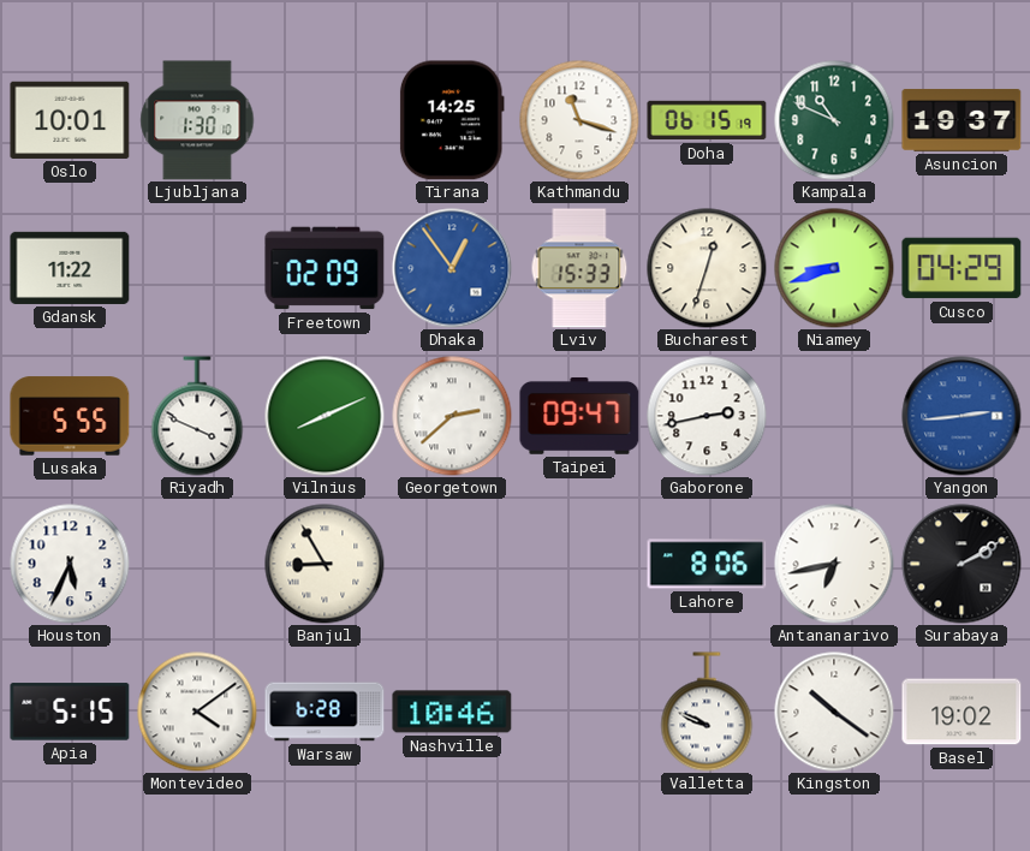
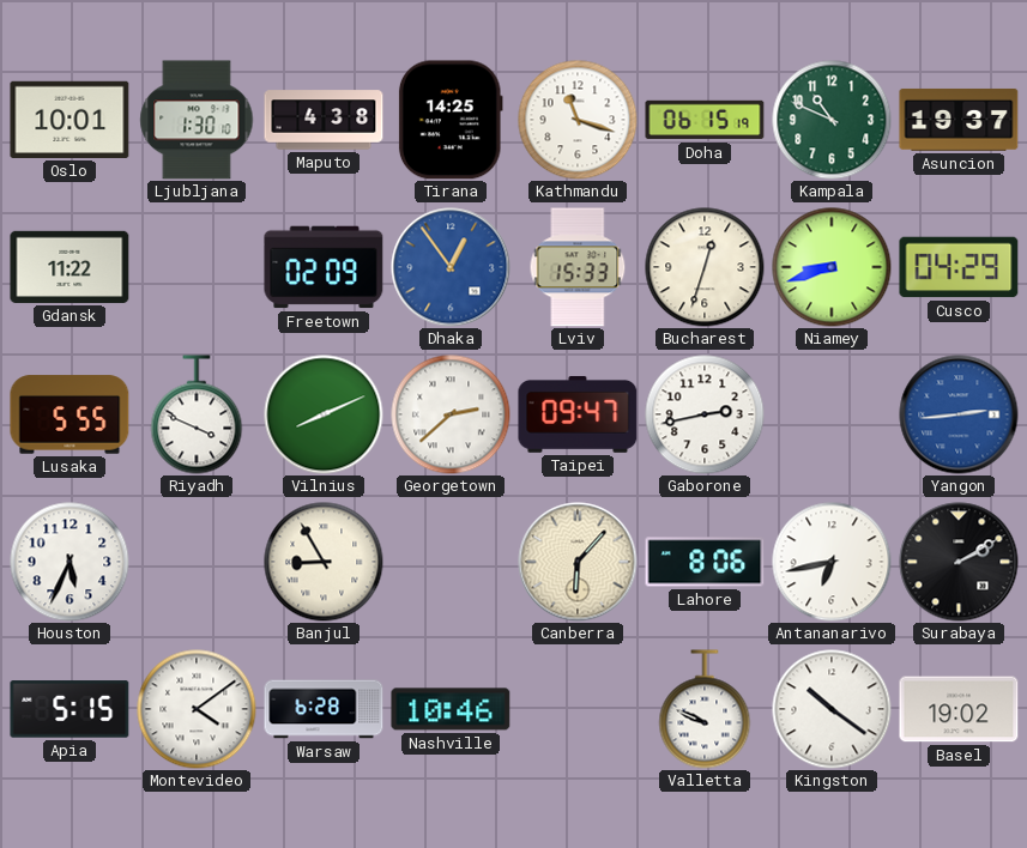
Maputo: none -> 4:38
Canberra: none -> 6:07
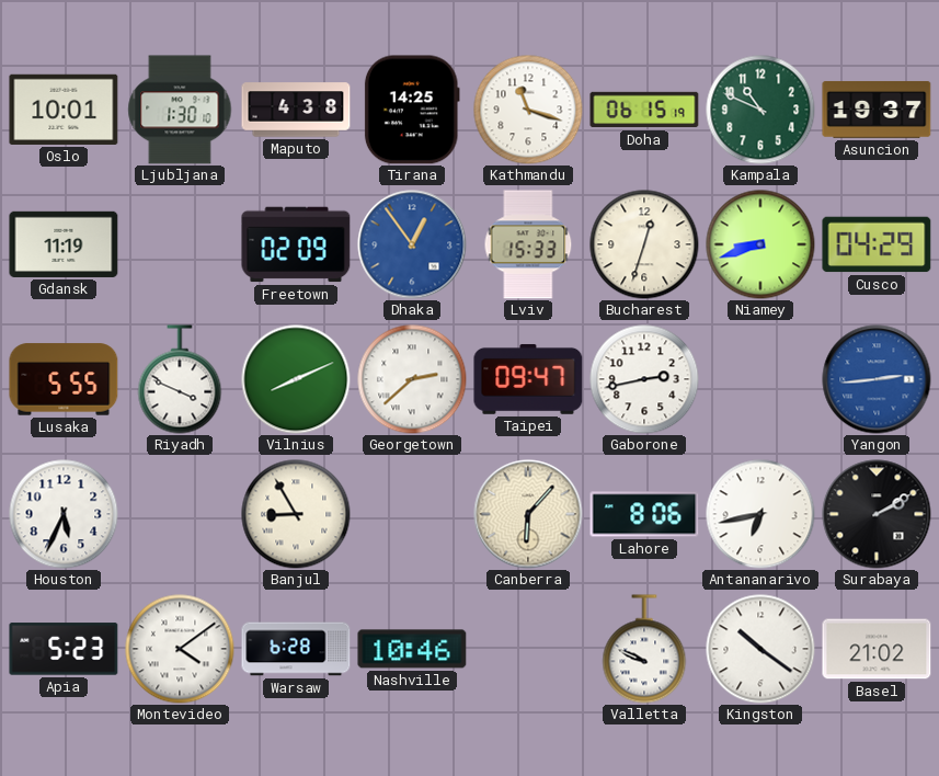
Gdansk: 11:22 -> 11:19
Apia: 5:15 -> 5:23
Basel: 19:02 -> 21:02
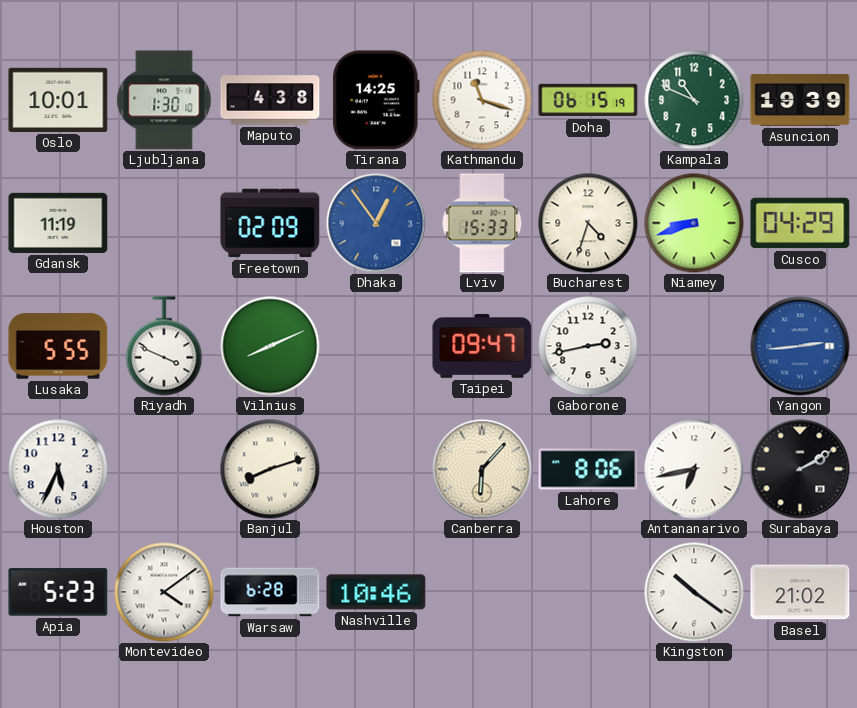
Asuncion: 19:37 -> 19:39
Bucharest: 12:33 -> 4:33
Georgetown: 2:38 -> none
Banjul: 8:55 -> 8:12
Valletta: 9:49 -> none
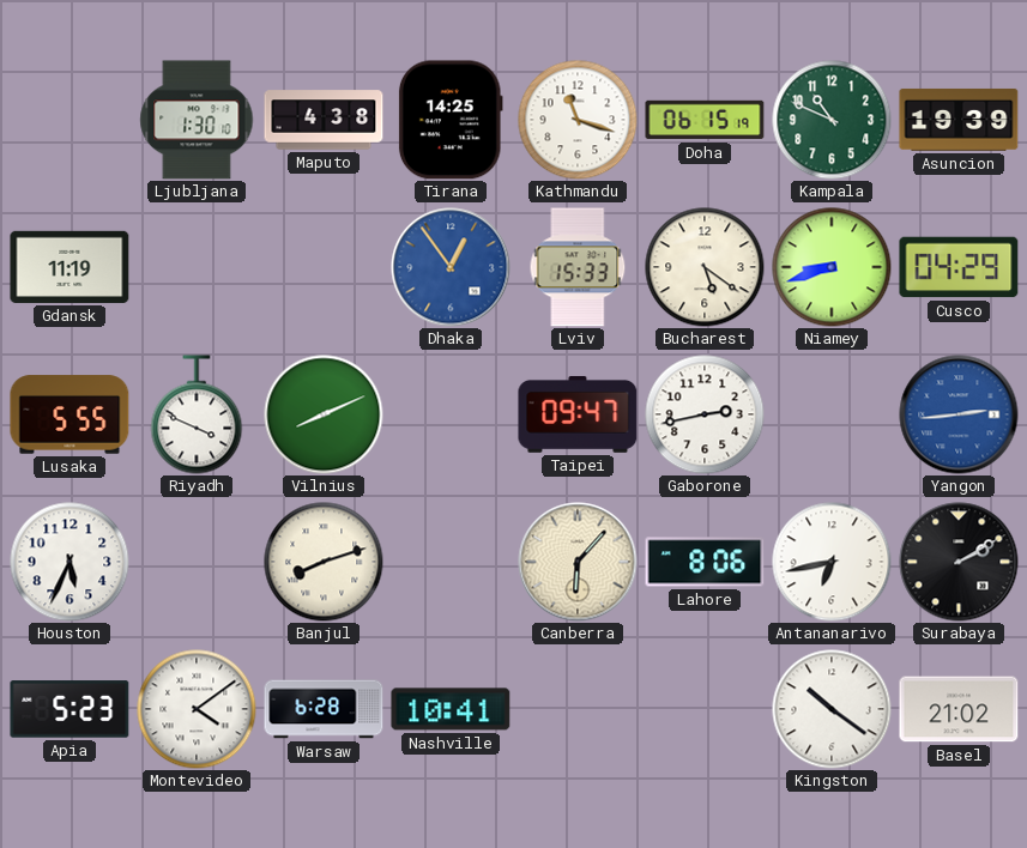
Oslo: 10:01 -> none
Freetown: 02:09 -> none
Bucharest: 4:33 -> 5:21
Nashville: 10:46 -> 10:41
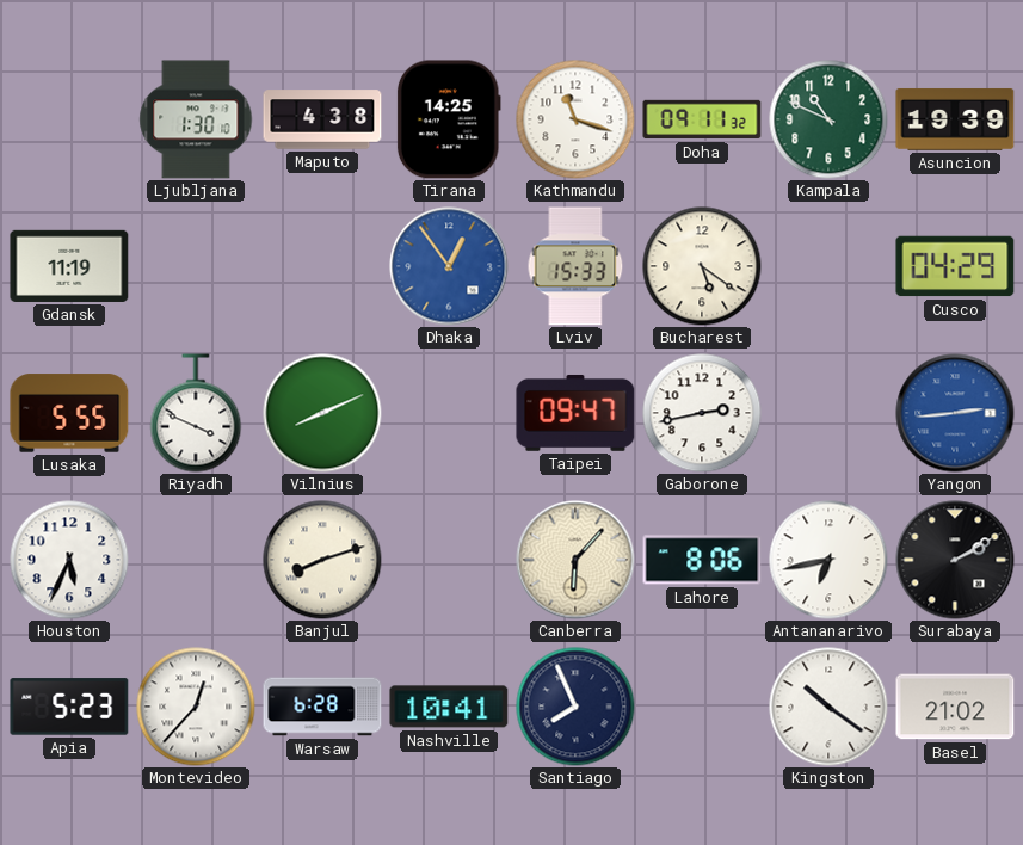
Doha: 06:15 -> 09:11
Niamey: 8:42 -> none
Montevideo: 4:09 -> 12:37
Santiago: none -> 7:56
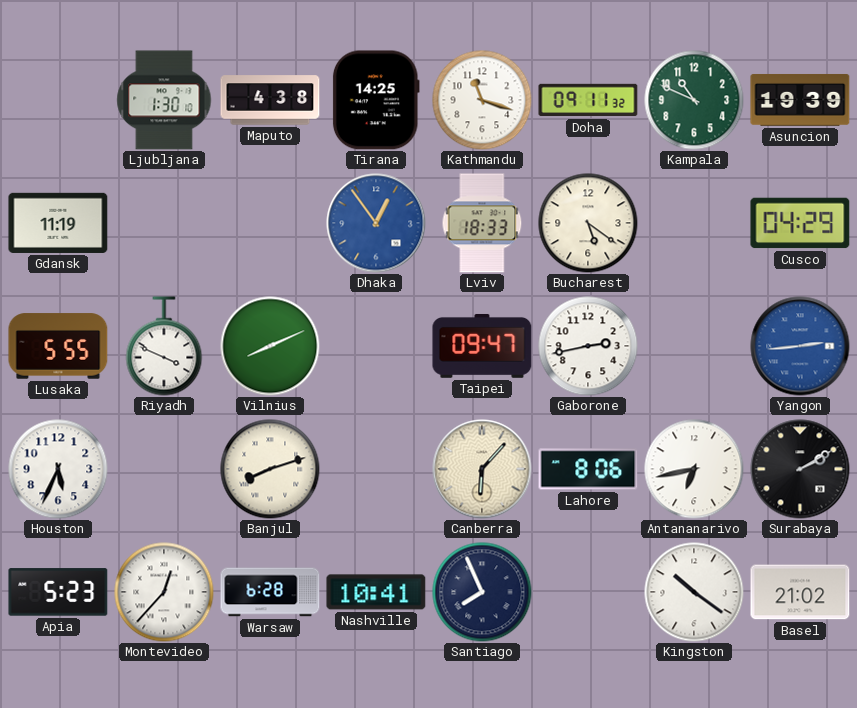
Lviv: 15:33 -> 18:33
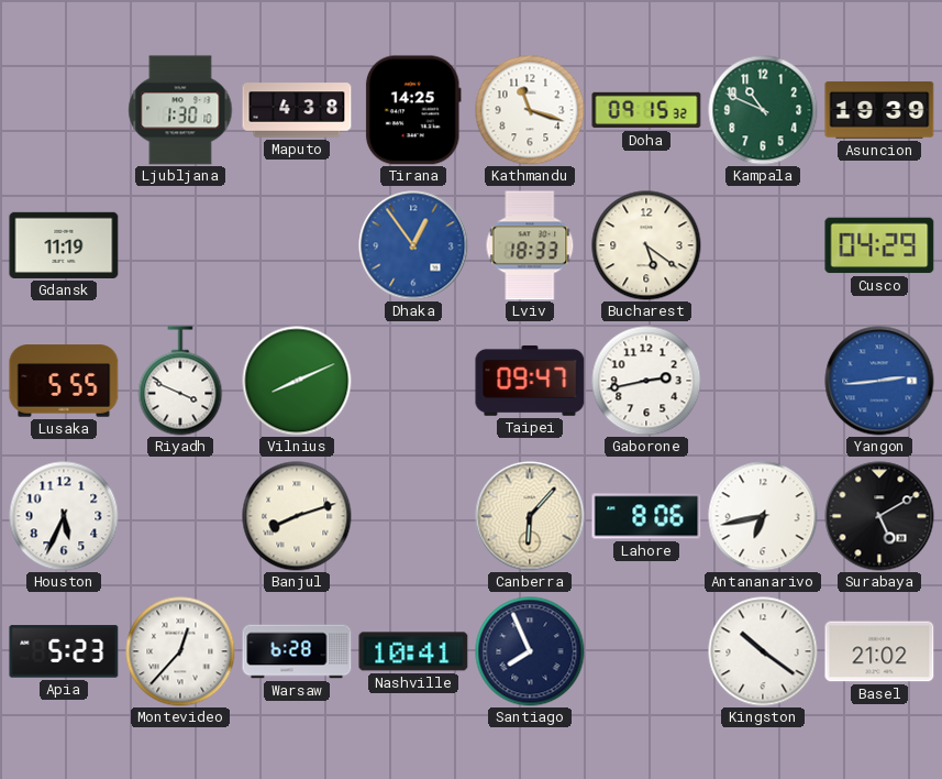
Doha: 09:11 -> 09:15
Surabaya: 2:10 -> 5:10
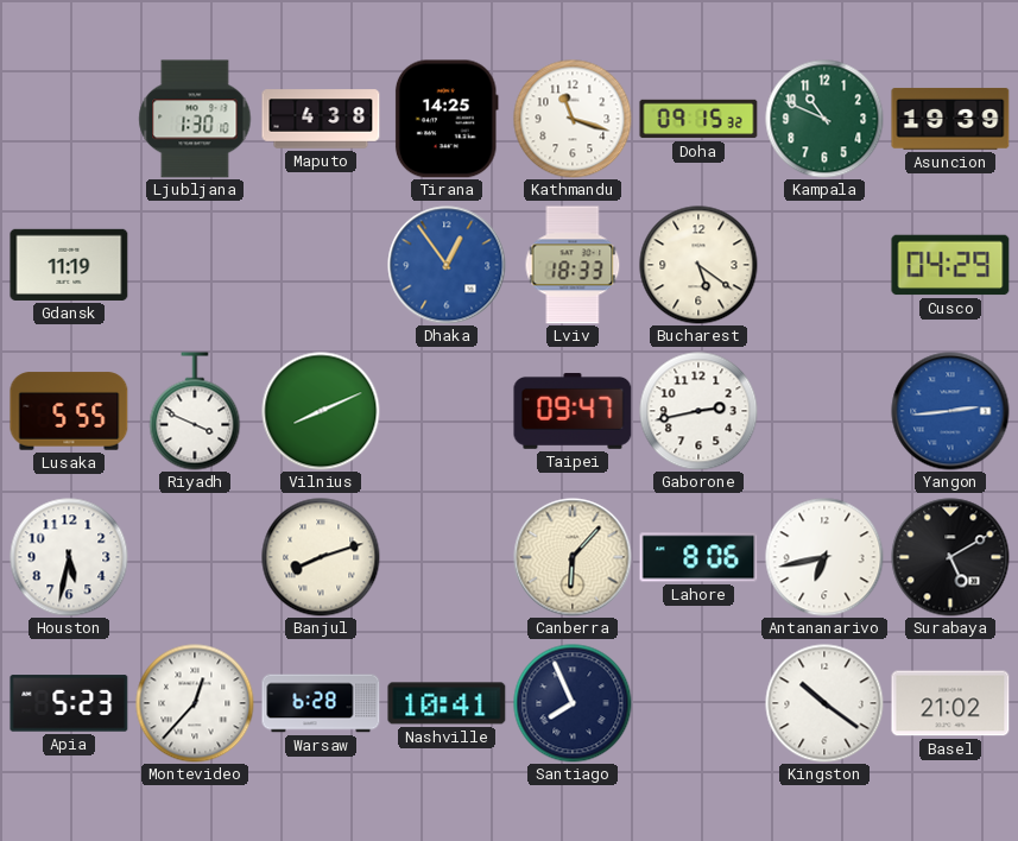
Houston: 5:34 -> 5:32
